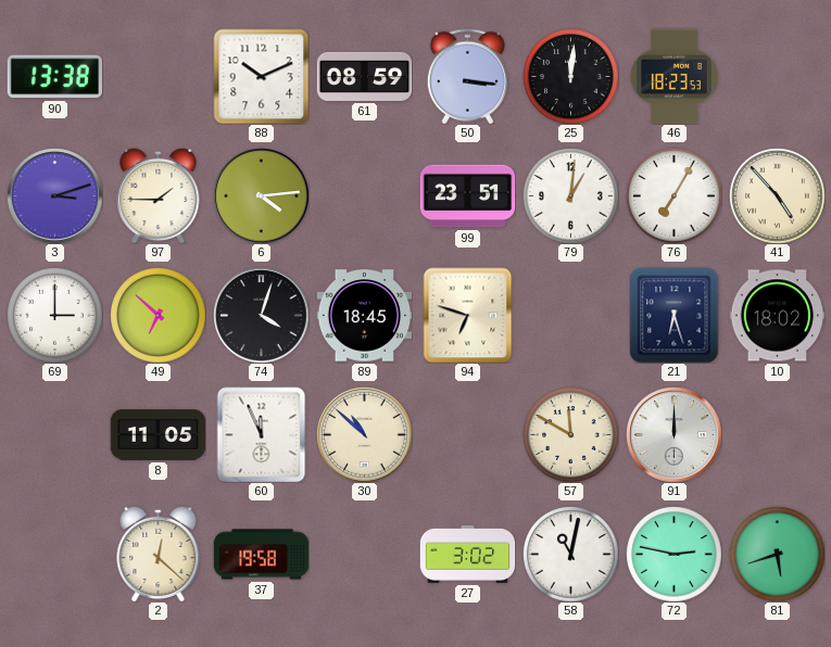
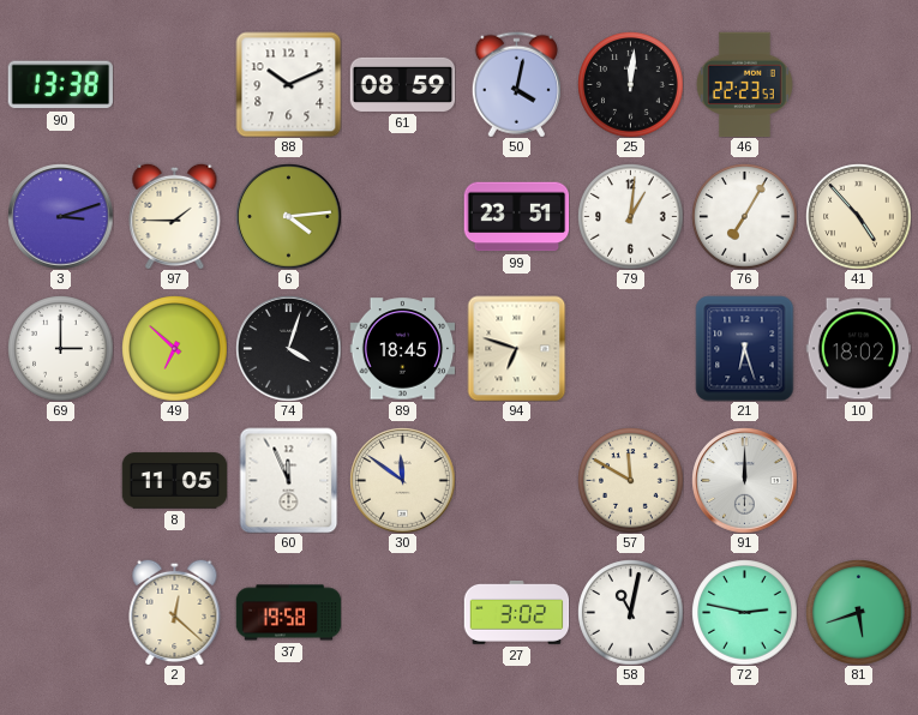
50: 3:16 -> 4:02
46: 18:23 -> 22:23
30: 10:52 -> 11:51
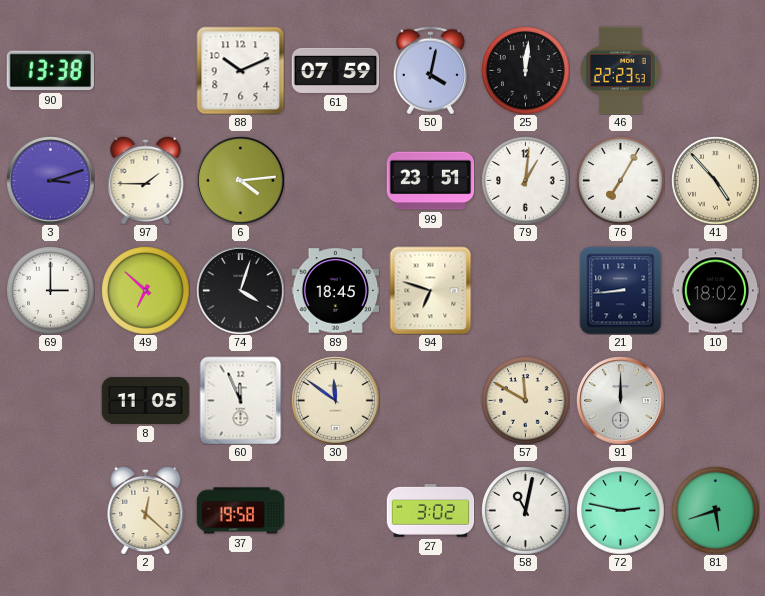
61: 08:59 -> 07:59
21: 6:27 -> 8:44
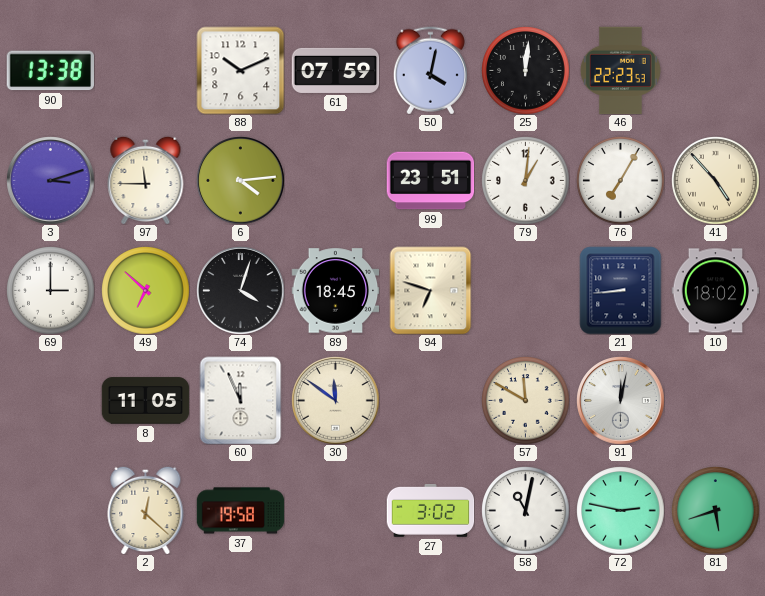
97: 1:45 -> 11:45
91: 12:00 -> 12:02
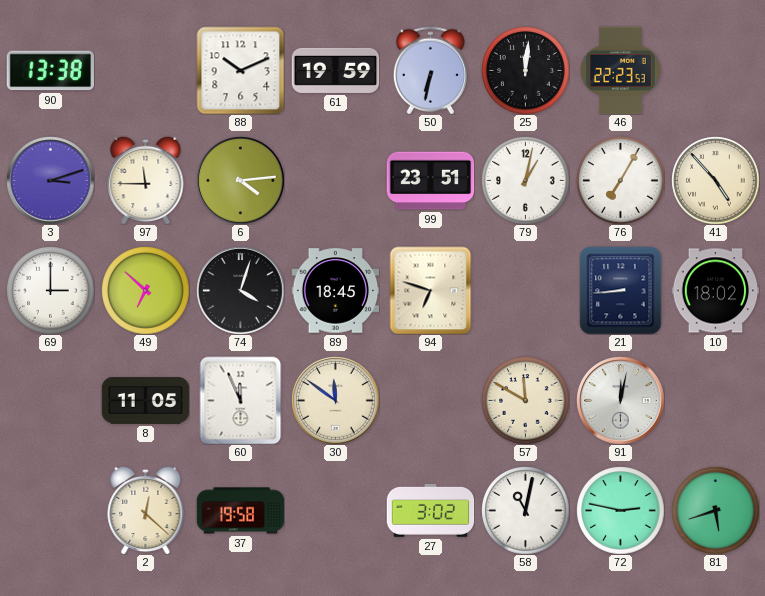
61: 07:59 -> 19:59
50: 4:02 -> 6:32
79: 1:01 -> 1:02
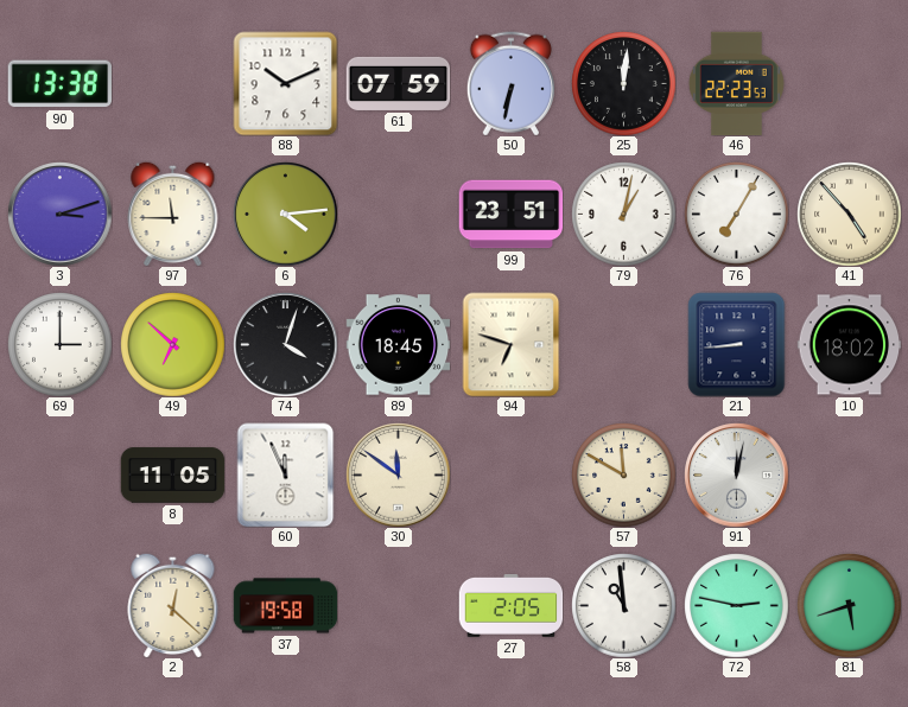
61: 19:59 -> 07:59
27: 3:02 -> 2:05
58: 11:02 -> 10:59
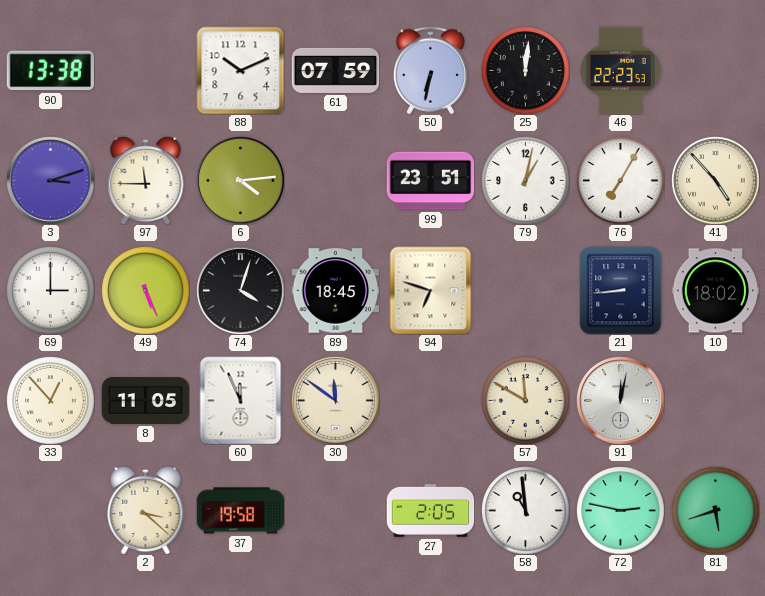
49: 6:52 -> 5:26
33: none -> 12:53
2: 12:22 -> 3:22
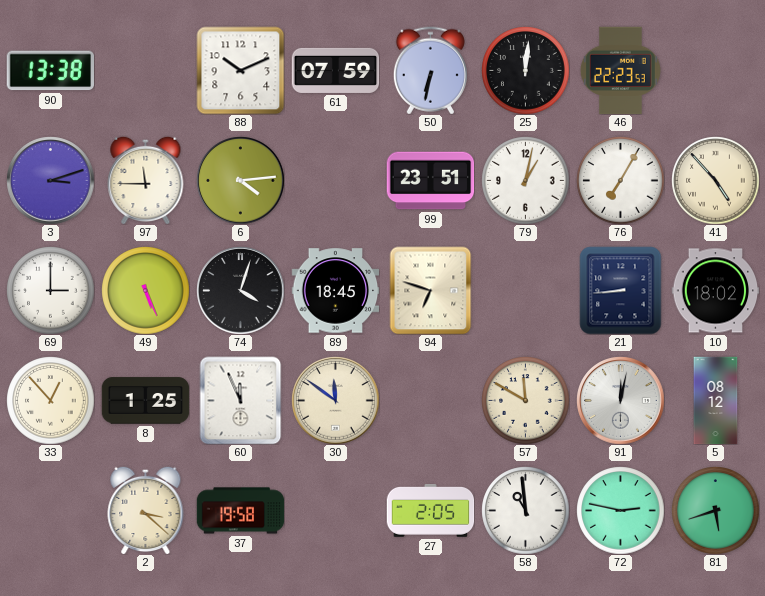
8: 11:05 -> 1:25
5: none -> 08:12
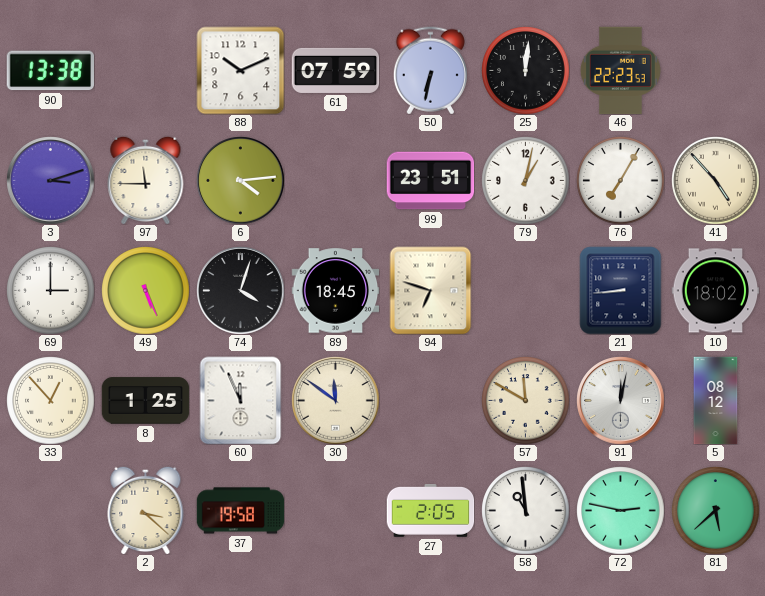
81: 5:42 -> 5:38
